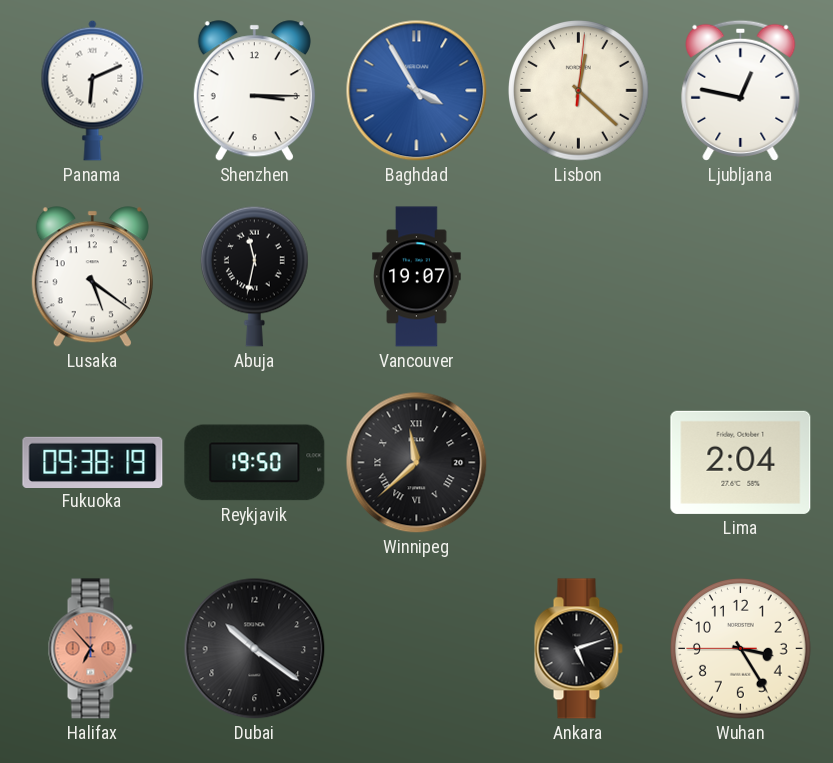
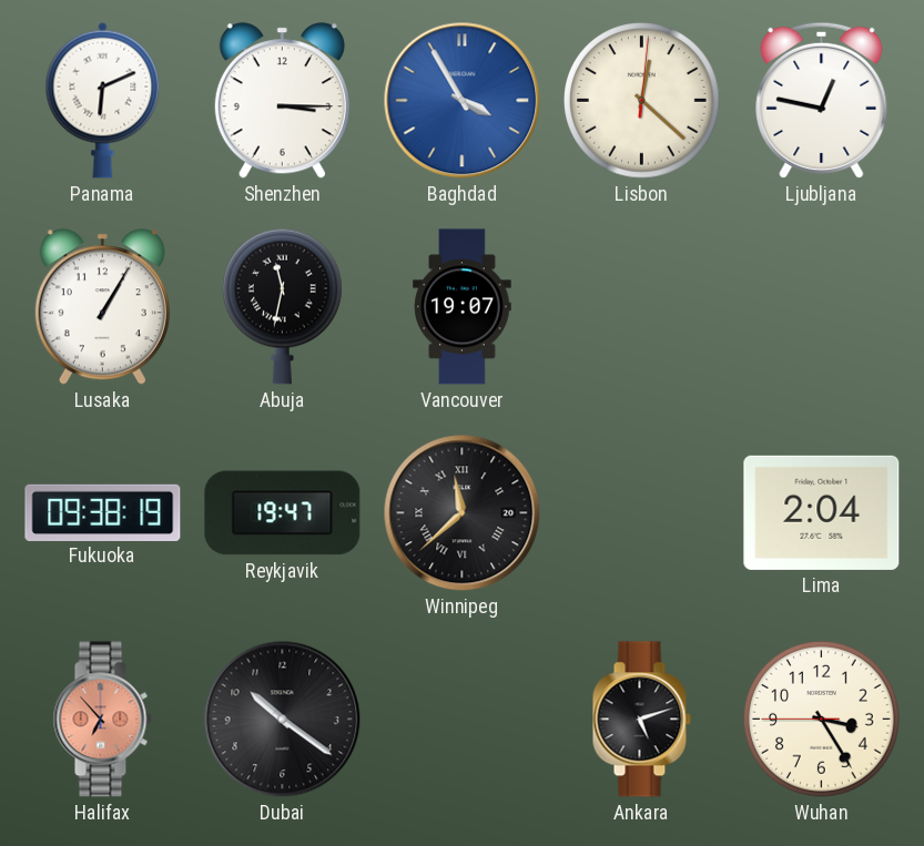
Lusaka: 5:21 -> 1:05
Reykjavik: 19:50 -> 19:47
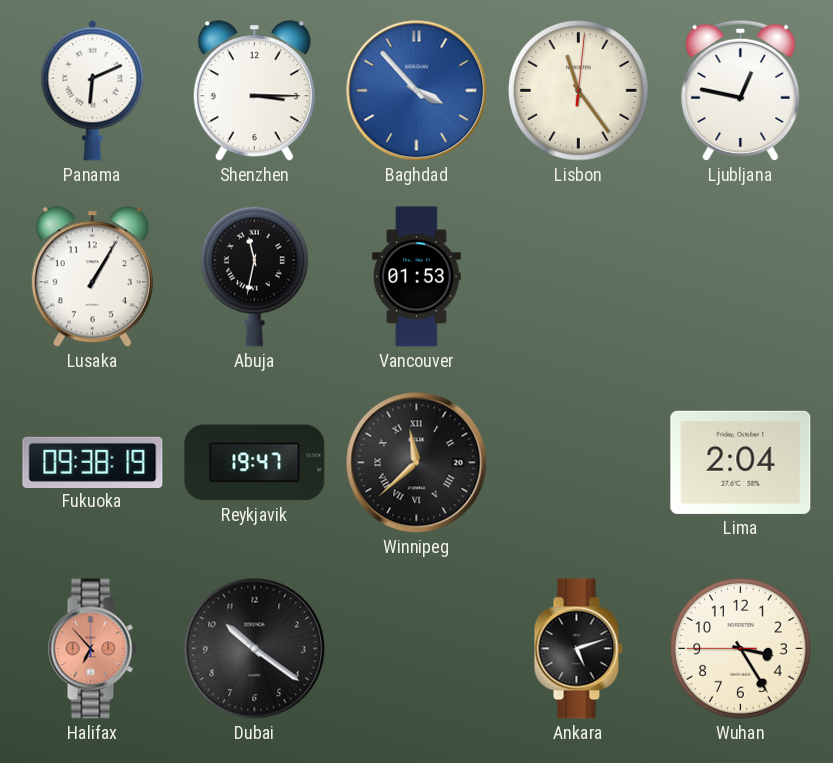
Baghdad: 3:55 -> 3:53
Lisbon: 12:22 -> 11:24
Vancouver: 19:07 -> 01:53
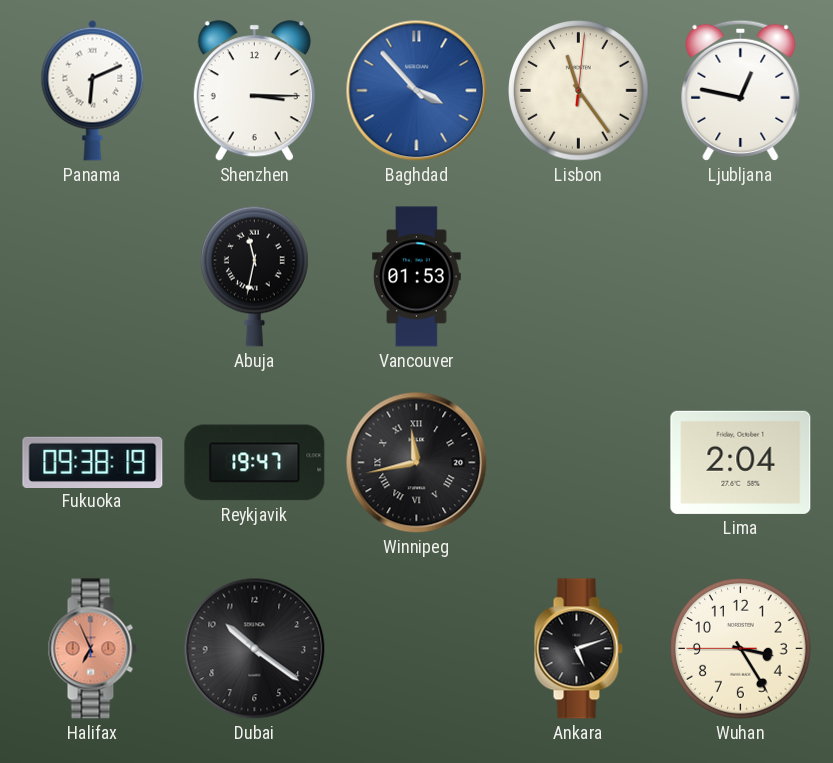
Lusaka: 1:05 -> none
Winnipeg: 11:38 -> 11:43
Halifax: 6:53 -> 6:56
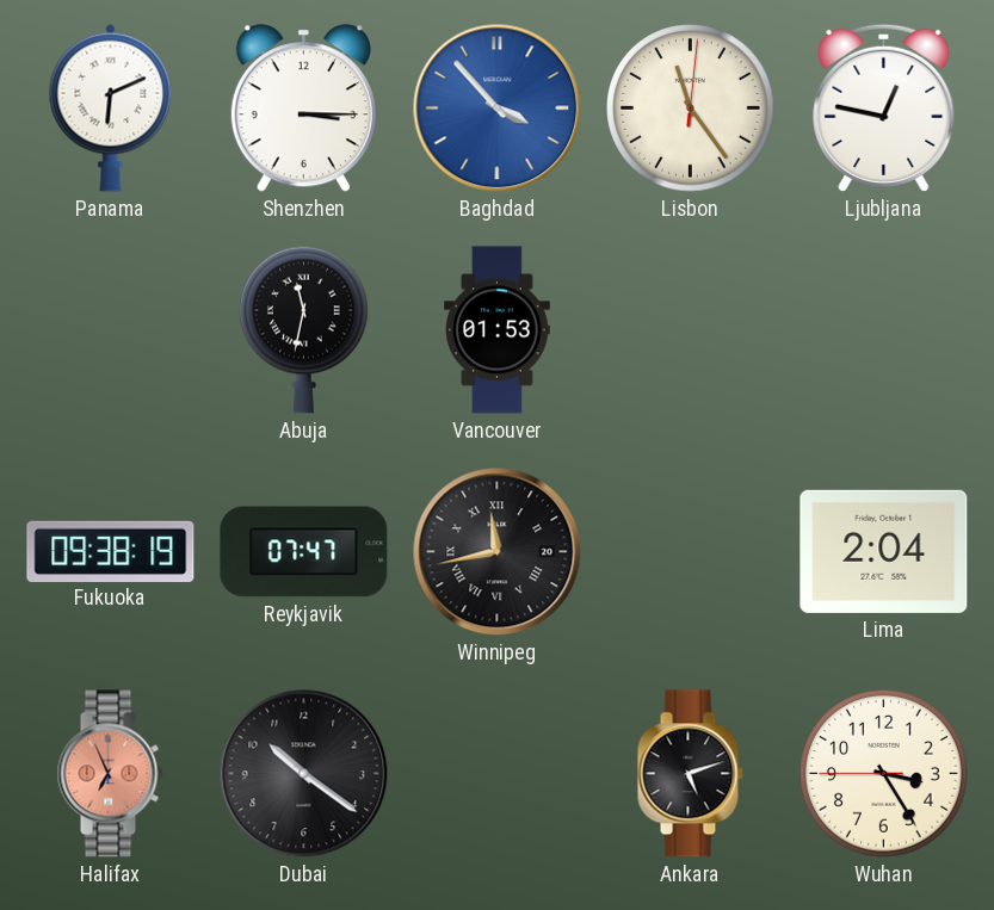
Reykjavik: 19:47 -> 07:47
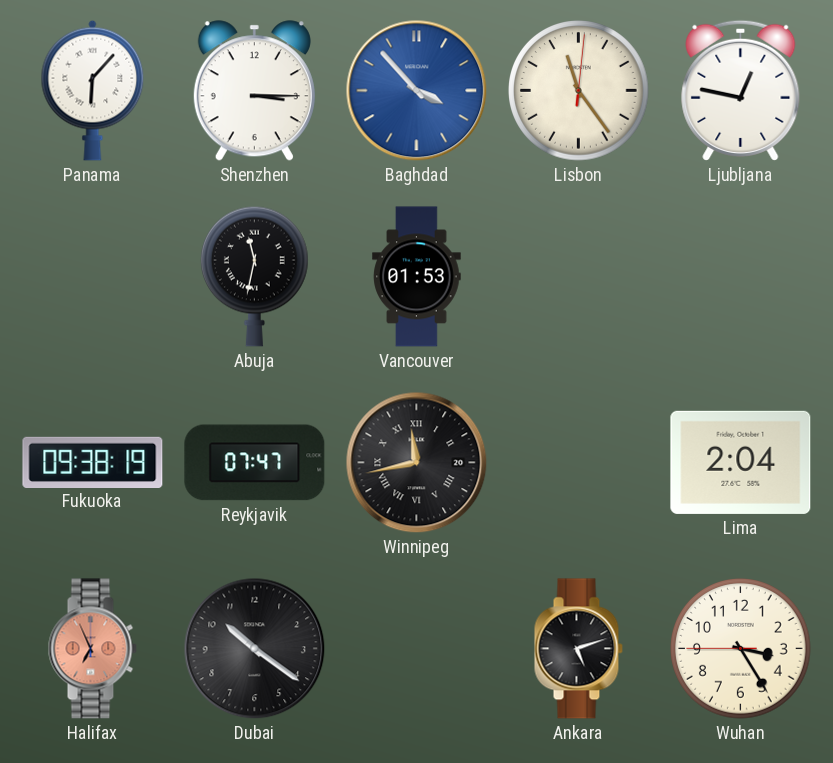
Panama: 6:11 -> 6:07
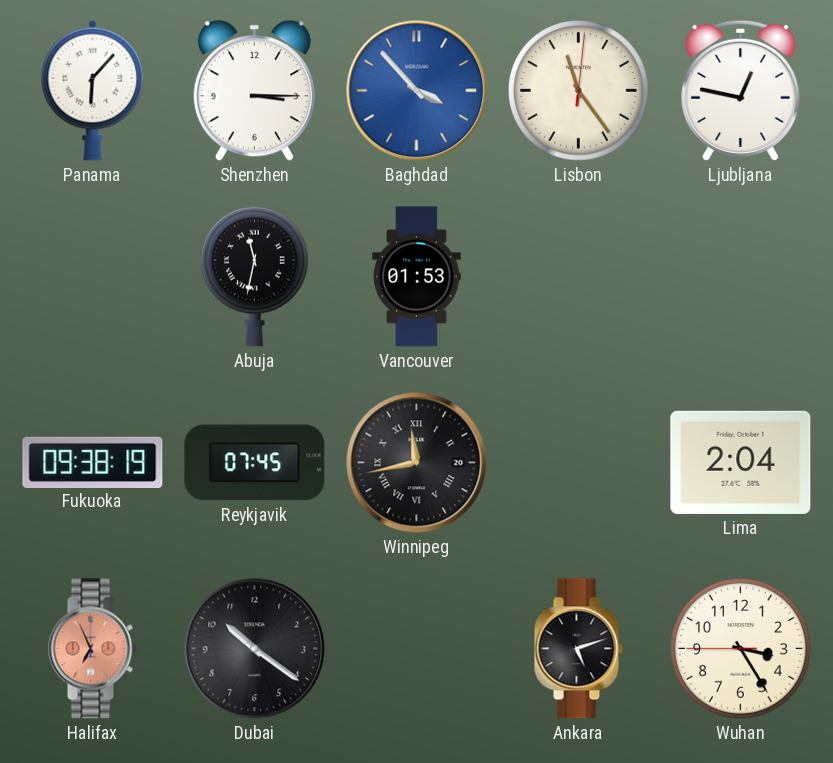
Reykjavik: 07:47 -> 07:45
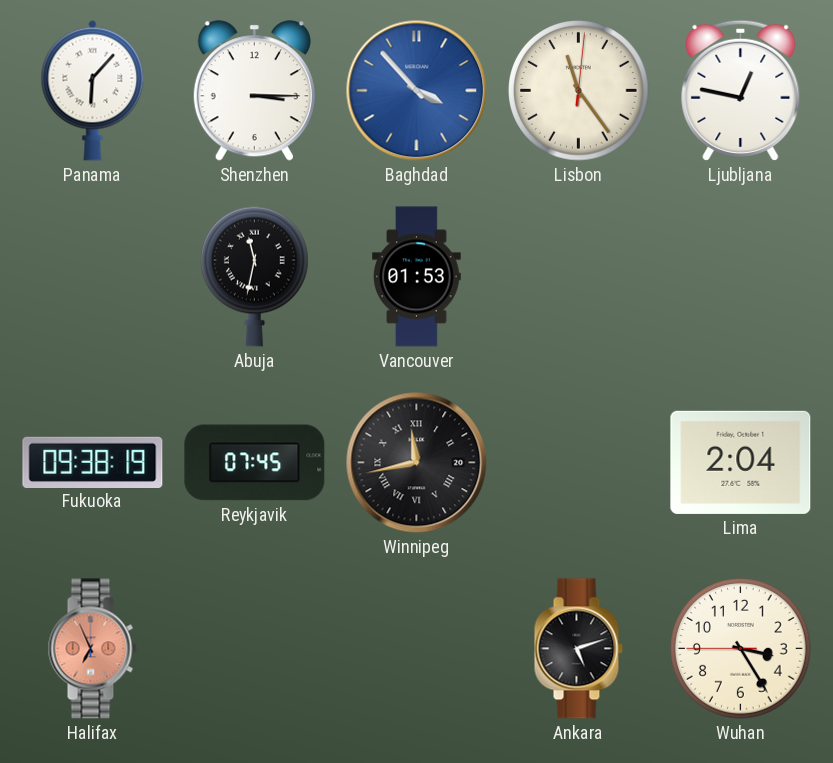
Dubai: 10:21 -> none
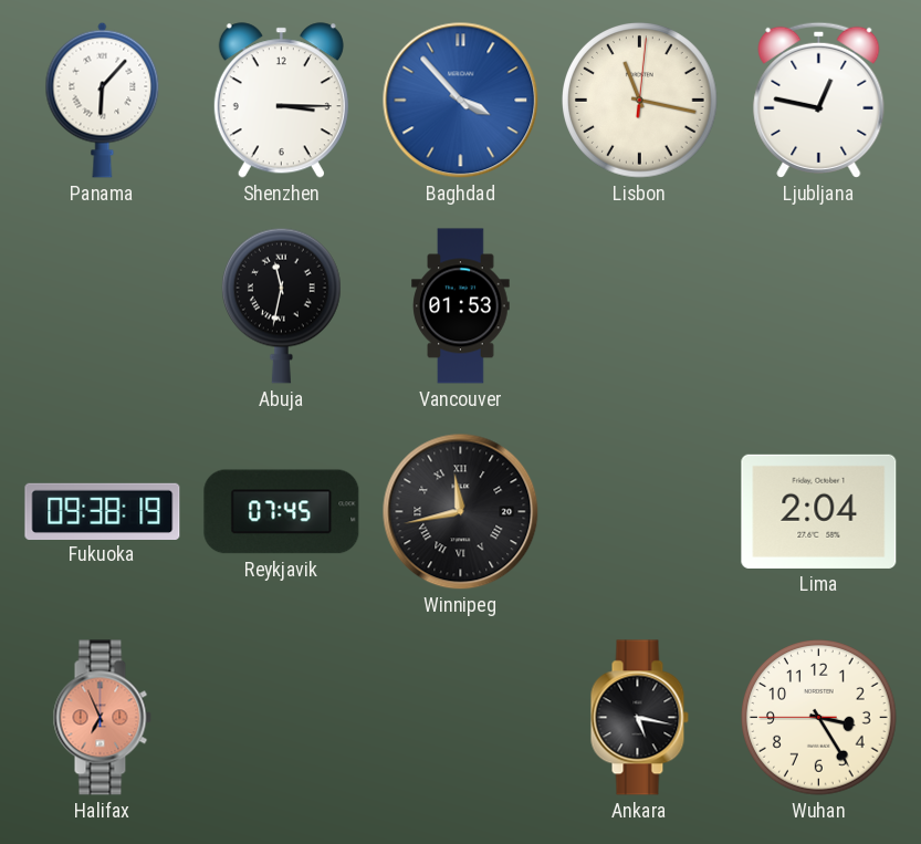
Lisbon: 11:24 -> 11:17
Ankara: 5:12 -> 5:17
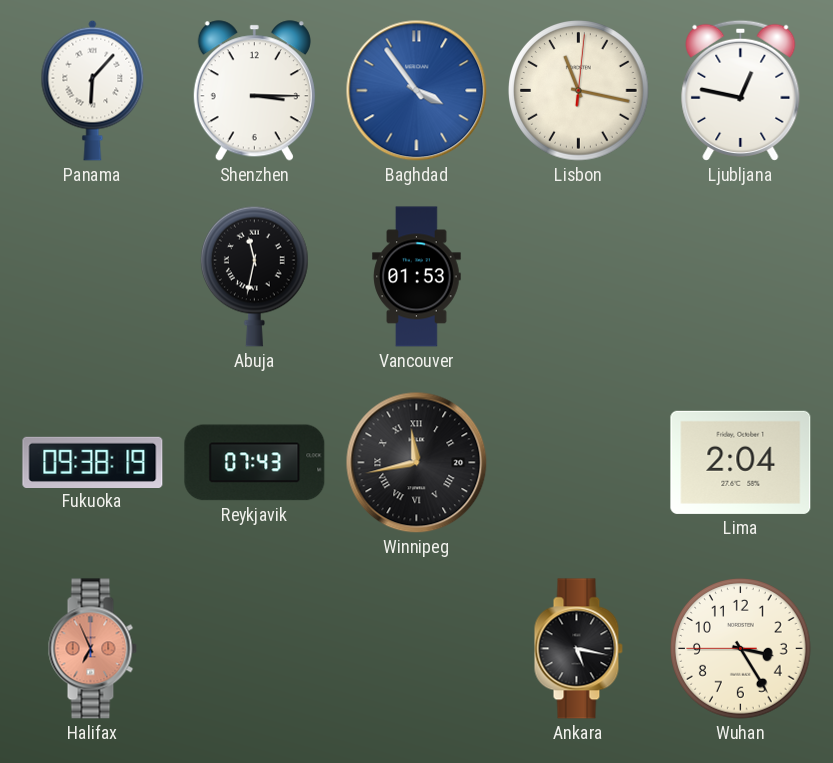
Baghdad: 3:53 -> 3:54
Reykjavik: 07:45 -> 07:43
